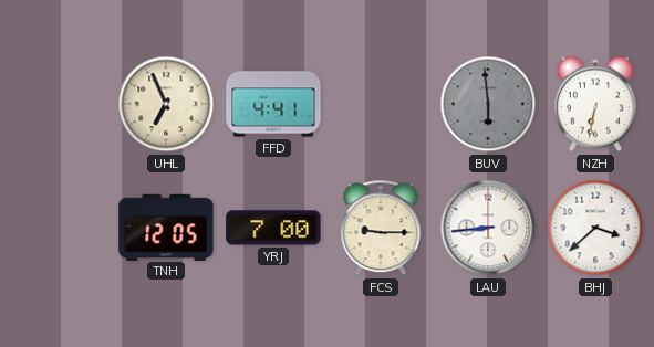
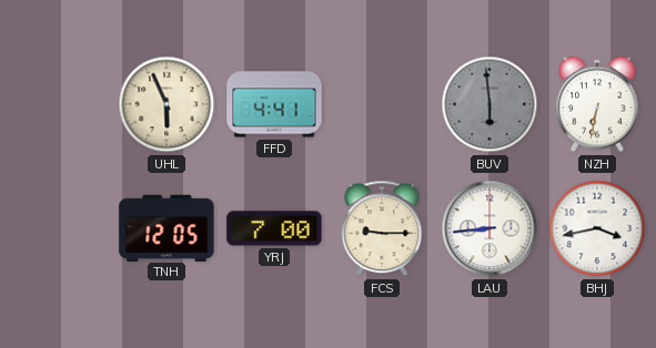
UHL: 6:56 -> 5:56
BHJ: 3:38 -> 3:43
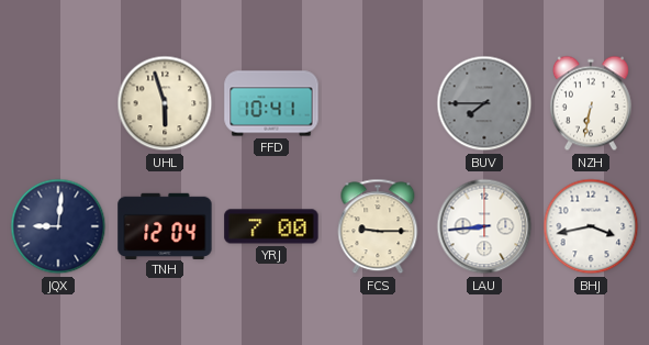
UHL: 5:56 -> 5:57
FFD: 4:41 -> 10:41
BUV: 5:59 -> 7:45
JQX: none -> 9:01
TNH: 12:05 -> 12:04
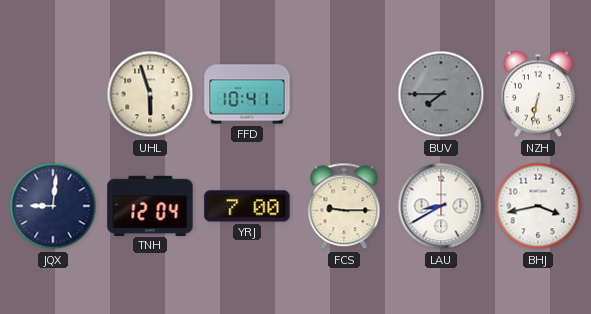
LAU: 8:44 -> 8:40
